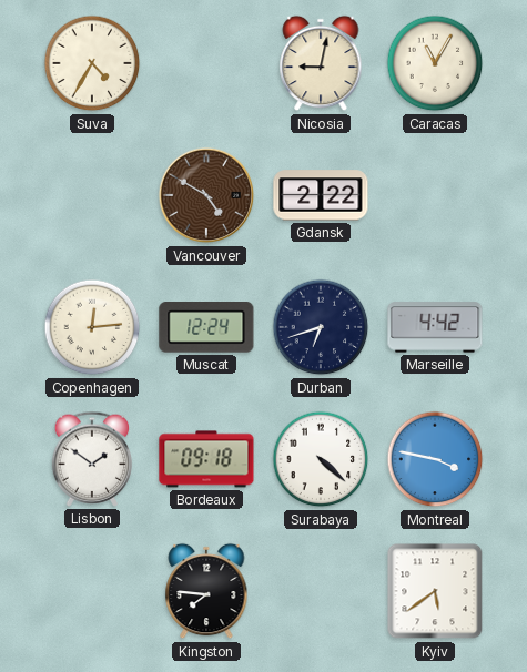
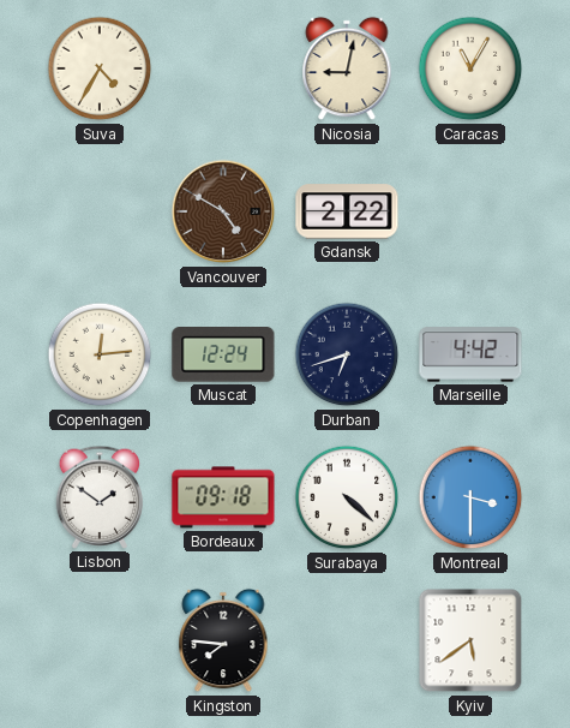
Montreal: 3:47 -> 3:30
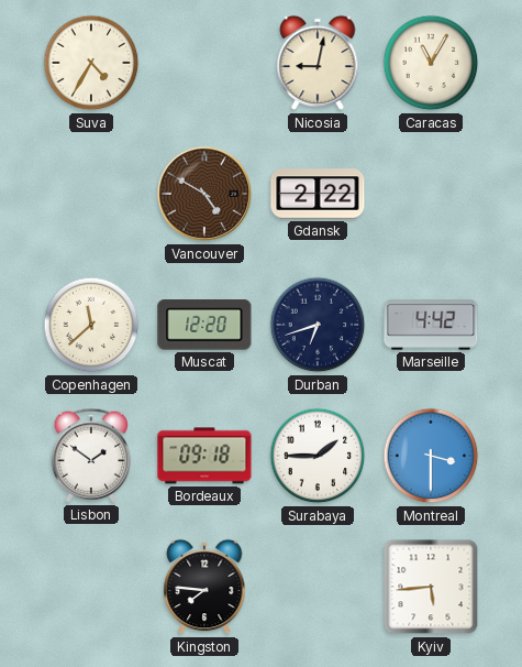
Copenhagen: 12:14 -> 11:38
Muscat: 12:24 -> 12:20
Surabaya: 4:22 -> 1:45
Kyiv: 5:39 -> 5:44
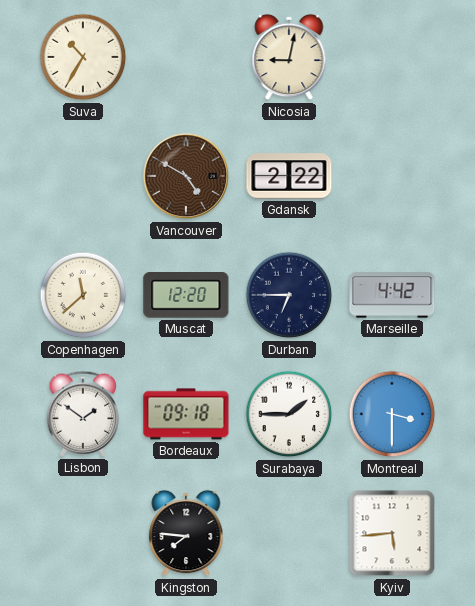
Suva: 4:35 -> 10:35
Caracas: 11:05 -> none
Durban: 6:42 -> 6:45
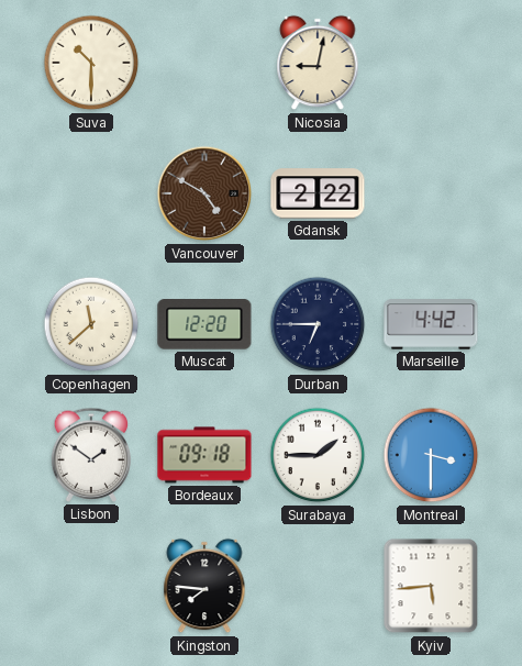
Suva: 10:35 -> 10:30
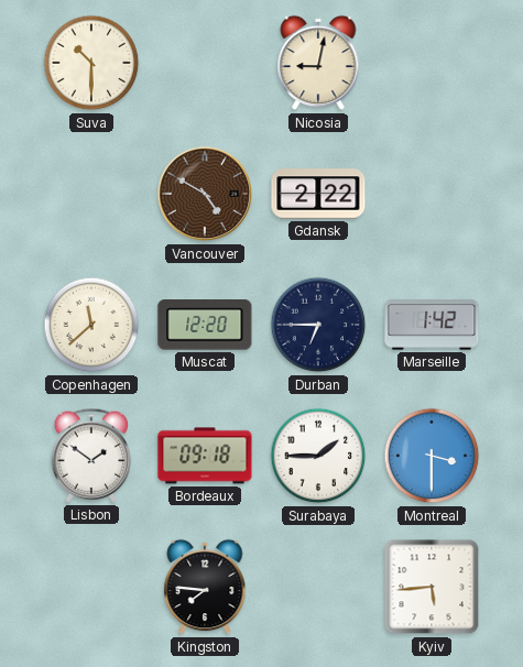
Marseille: 4:42 -> 1:42
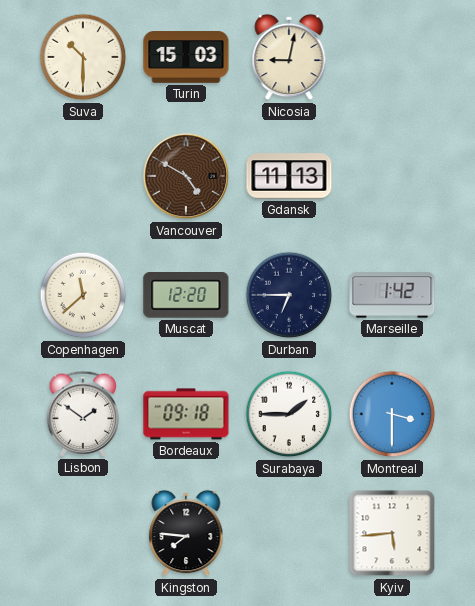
Turin: none -> 15:03
Gdansk: 2:22 -> 11:13
